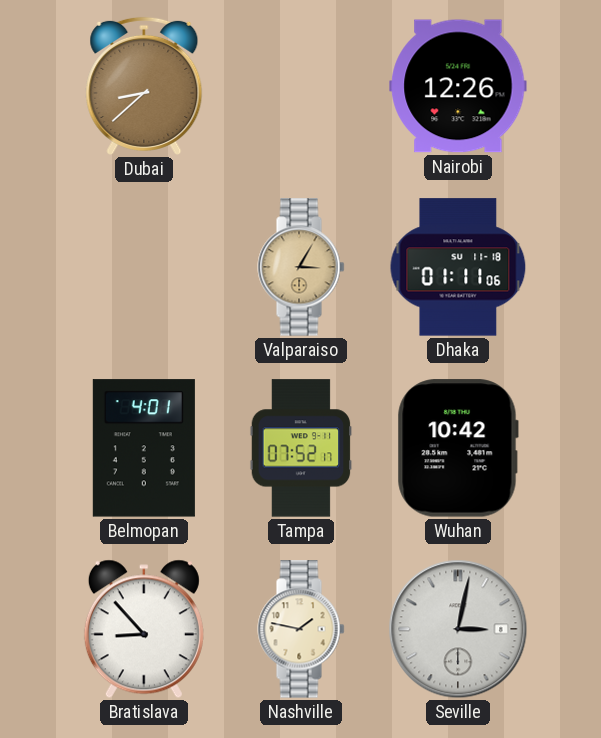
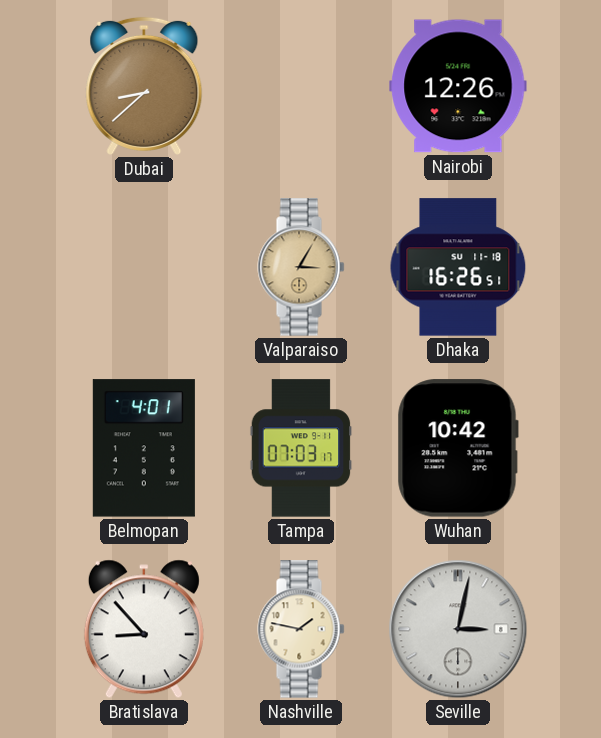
Dhaka: 01:11 -> 16:26
Tampa: 07:52 -> 07:03
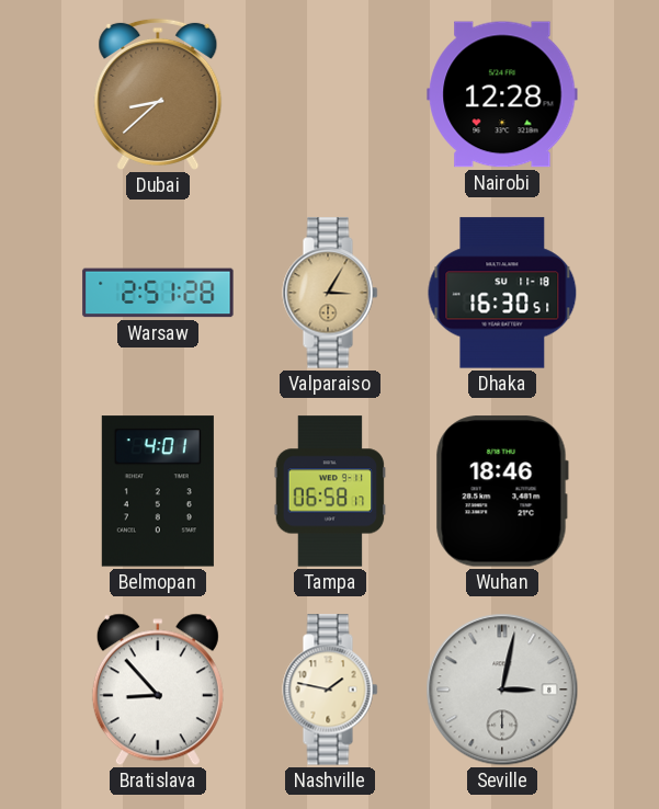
Nairobi: 12:26 -> 12:28
Warsaw: none -> 2:51
Dhaka: 16:26 -> 16:30
Tampa: 07:03 -> 06:58
Wuhan: 10:42 -> 18:46
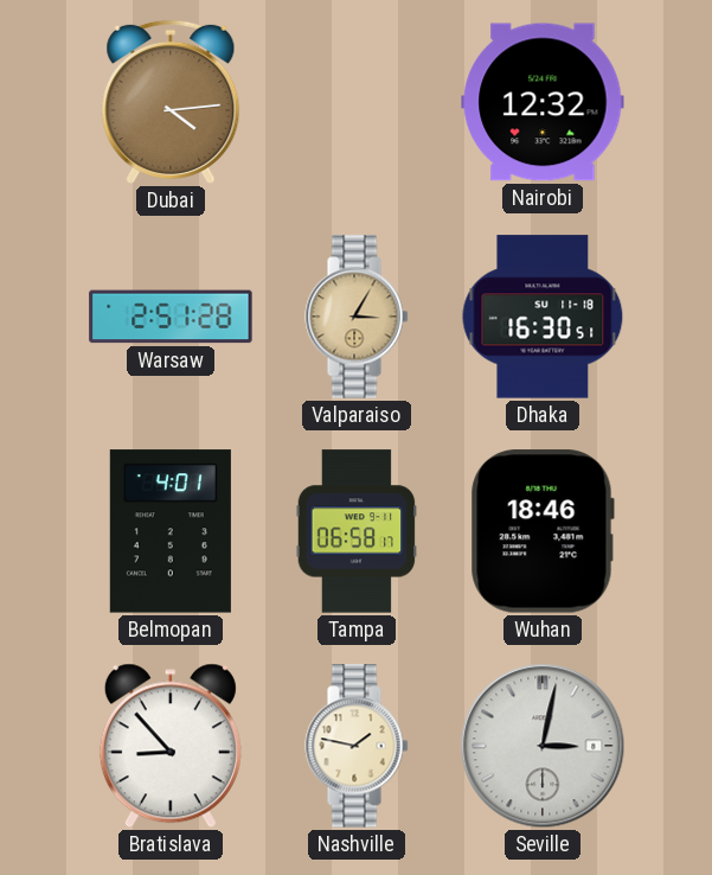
Dubai: 8:38 -> 4:14
Nairobi: 12:28 -> 12:32
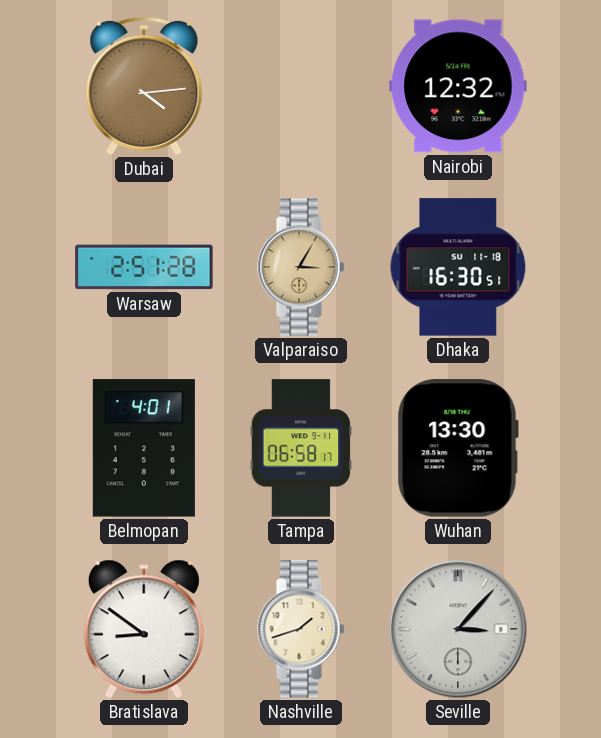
Wuhan: 18:46 -> 13:30
Bratislava: 8:53 -> 8:51
Nashville: 1:47 -> 1:42
Seville: 3:02 -> 3:07
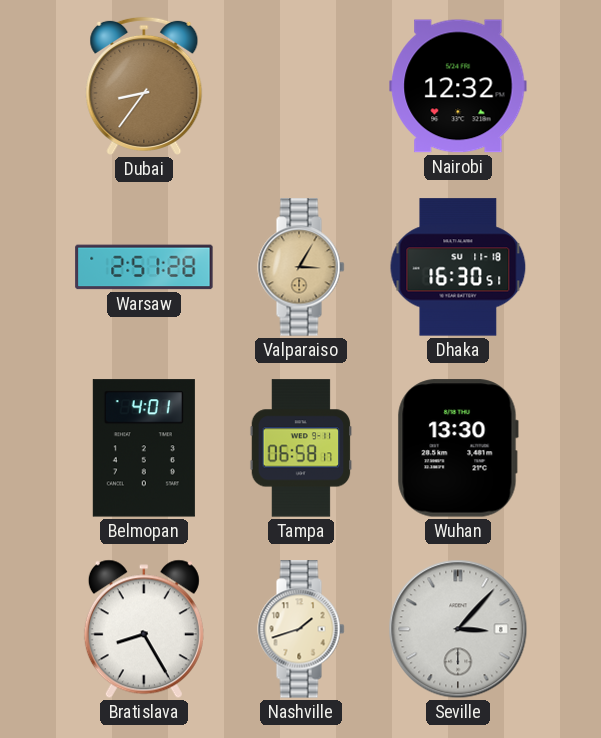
Dubai: 4:14 -> 8:36
Bratislava: 8:51 -> 8:25
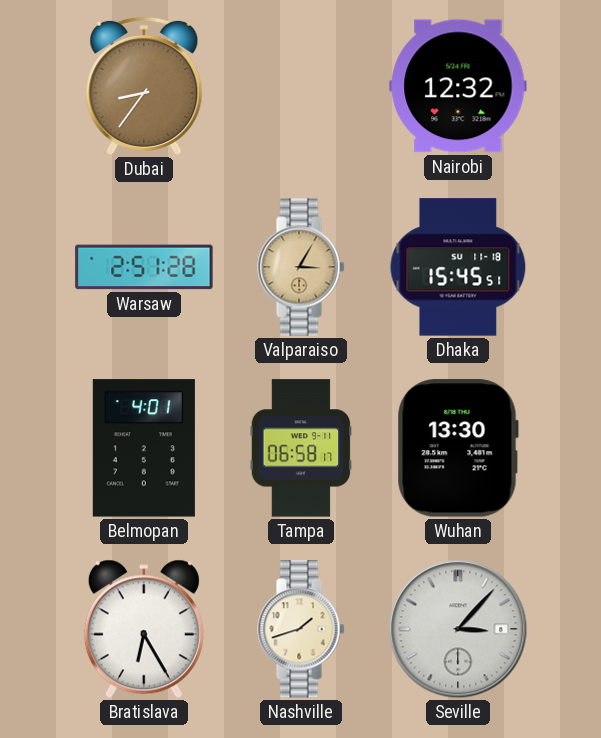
Dhaka: 16:30 -> 15:45
Bratislava: 8:25 -> 6:25
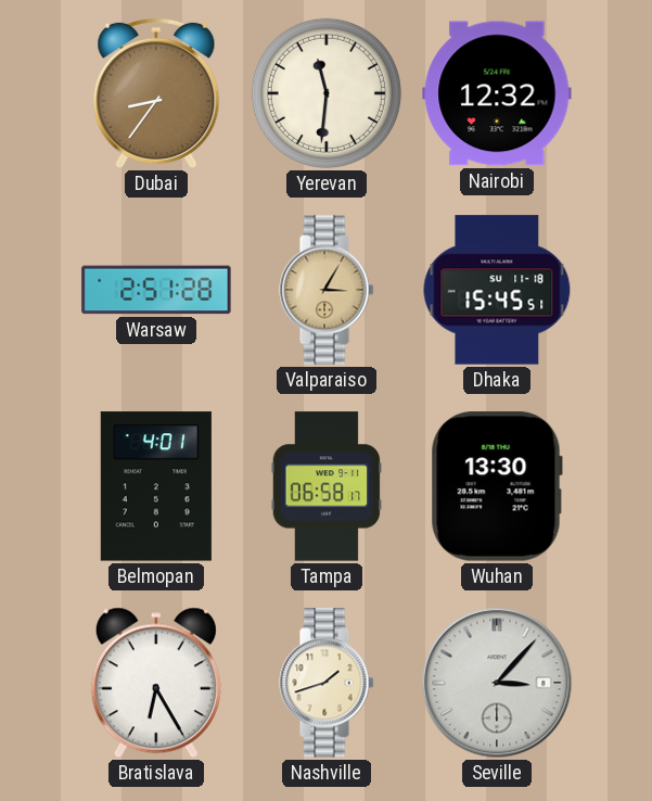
Yerevan: none -> 11:31
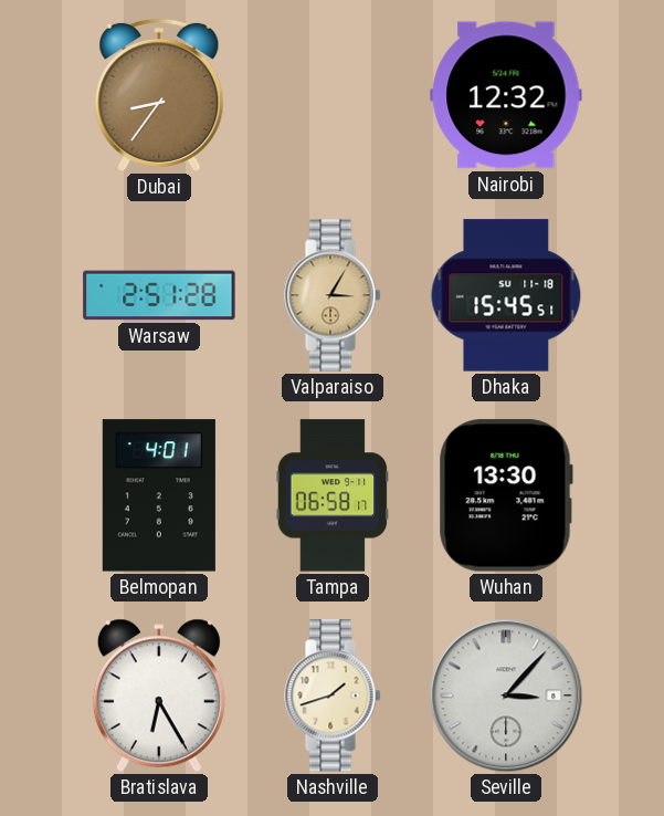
Yerevan: 11:31 -> none
